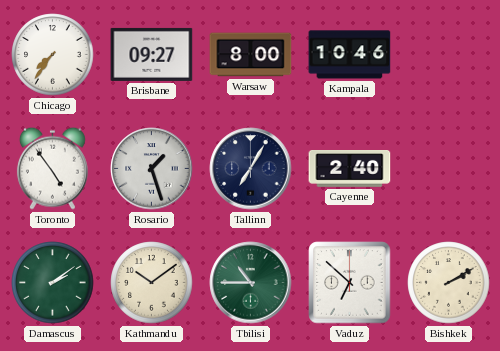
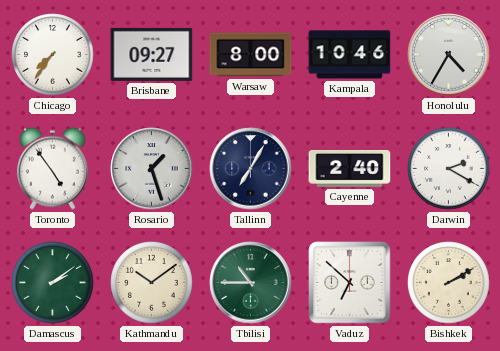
Honolulu: none -> 4:35
Darwin: none -> 2:20
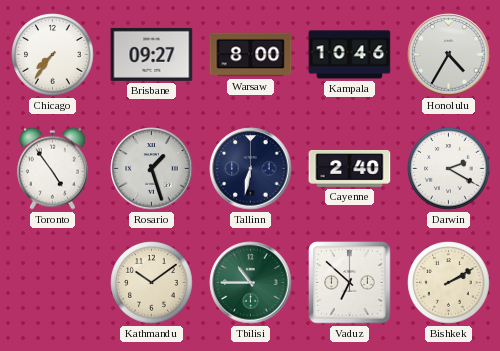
Tallinn: 7:05 -> 6:32
Damascus: 2:09 -> none
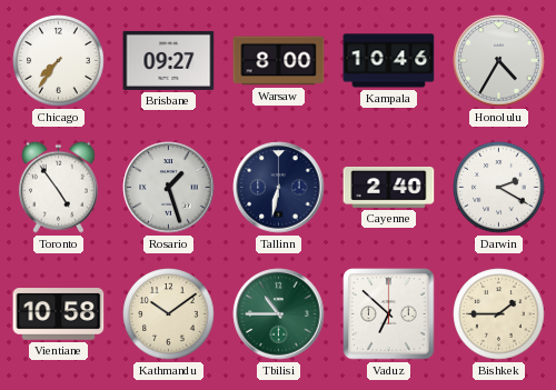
Vientiane: none -> 10:58
Bishkek: 2:10 -> 1:45
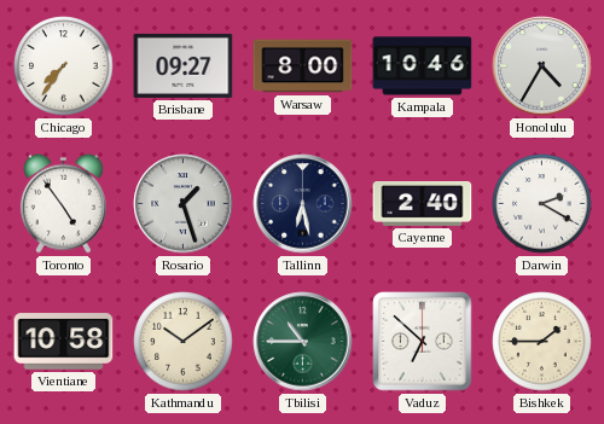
Tallinn: 6:32 -> 6:28
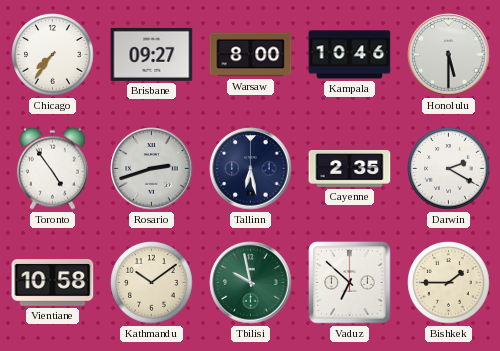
Honolulu: 4:35 -> 5:30
Rosario: 1:27 -> 2:42
Cayenne: 2:40 -> 2:35
Tbilisi: 10:45 -> 9:58
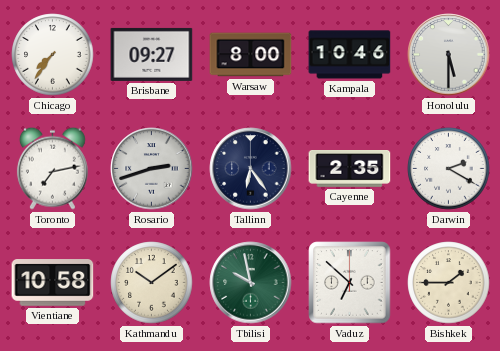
Toronto: 4:54 -> 7:13
Tallinn: 6:28 -> 6:24
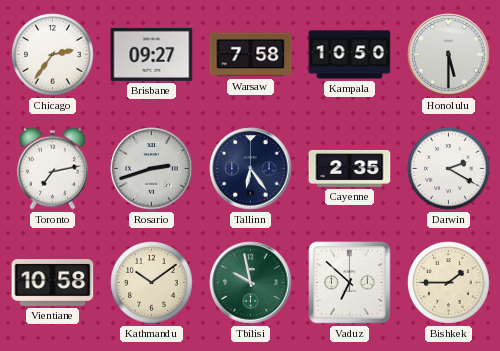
Chicago: 7:36 -> 2:36
Warsaw: 8:00 -> 7:58
Kampala: 10:46 -> 10:50
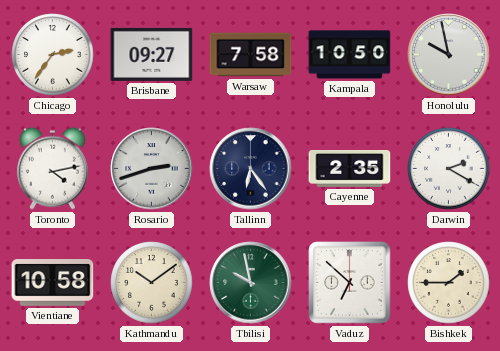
Honolulu: 5:30 -> 9:58
Toronto: 7:13 -> 4:13
